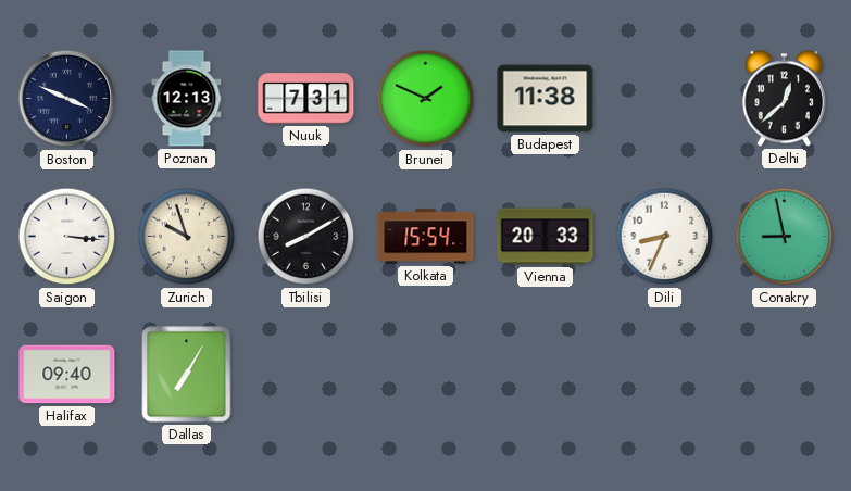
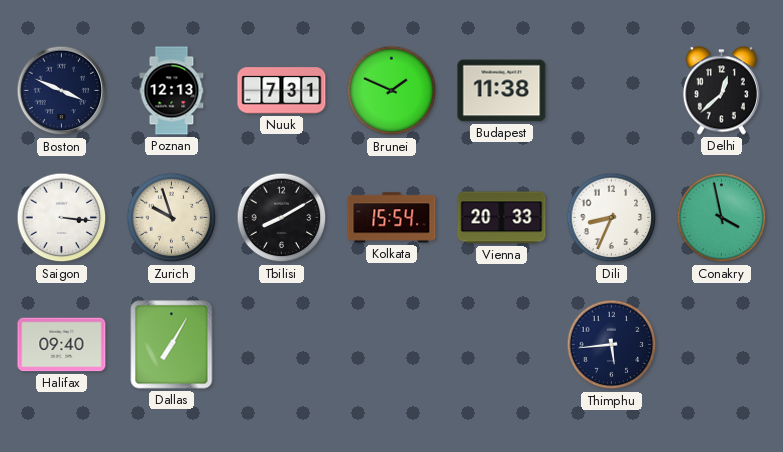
Conakry: 8:58 -> 3:58
Thimphu: none -> 5:44
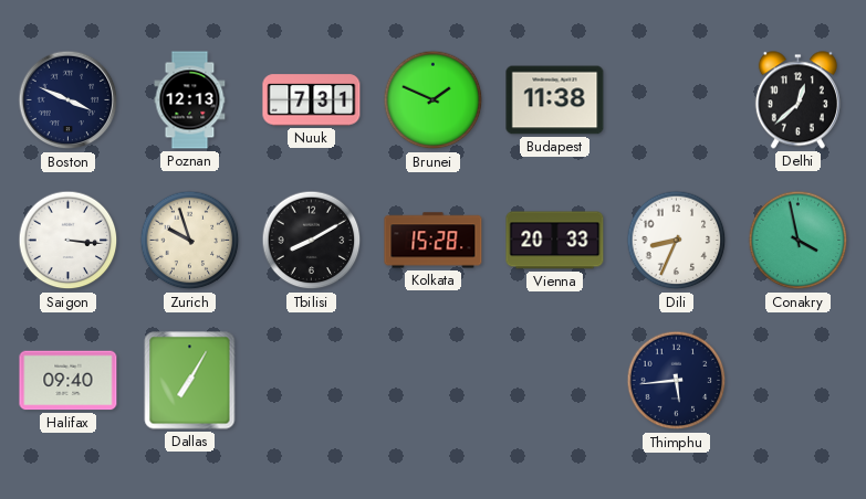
Kolkata: 15:54 -> 15:28
